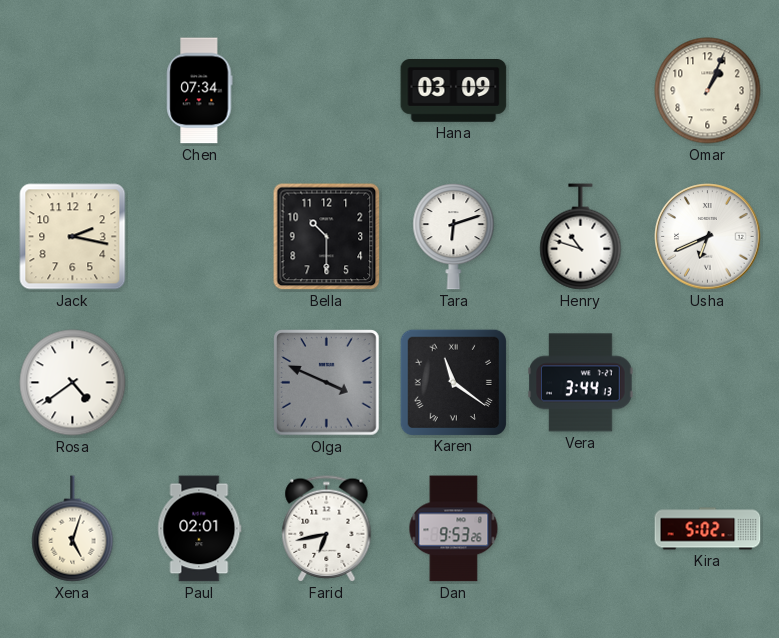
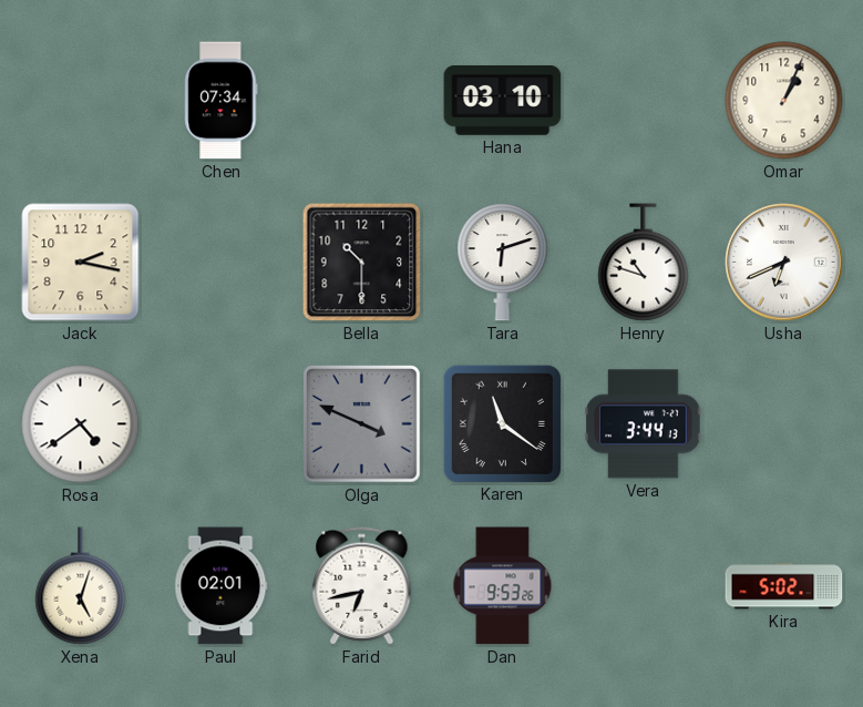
Hana: 03:09 -> 03:10
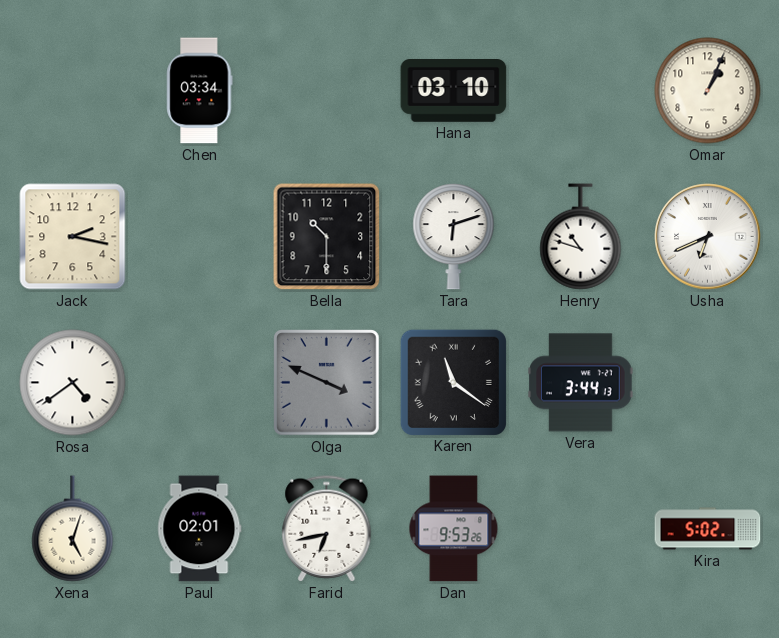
Chen: 07:34 -> 03:34
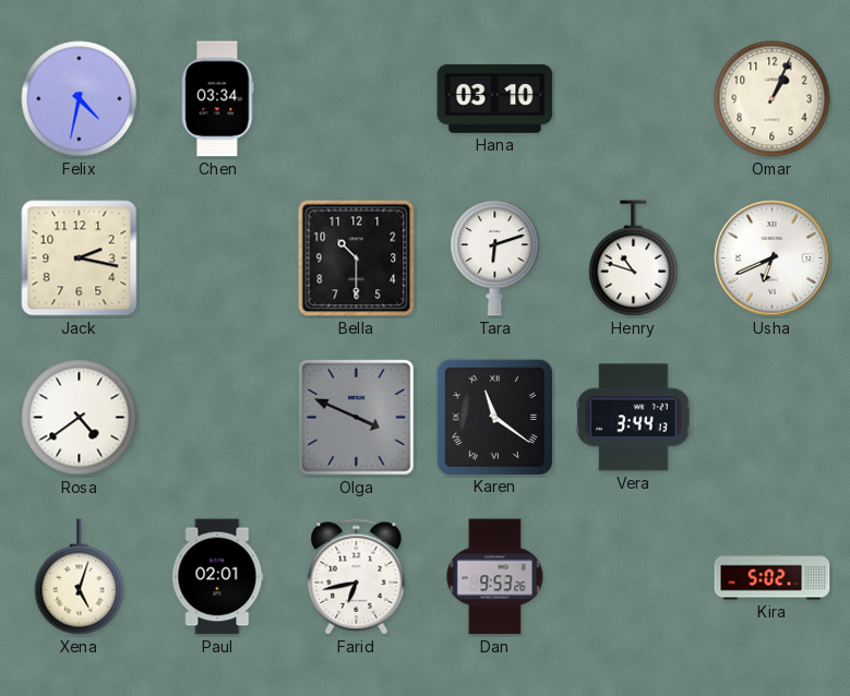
Felix: none -> 4:32
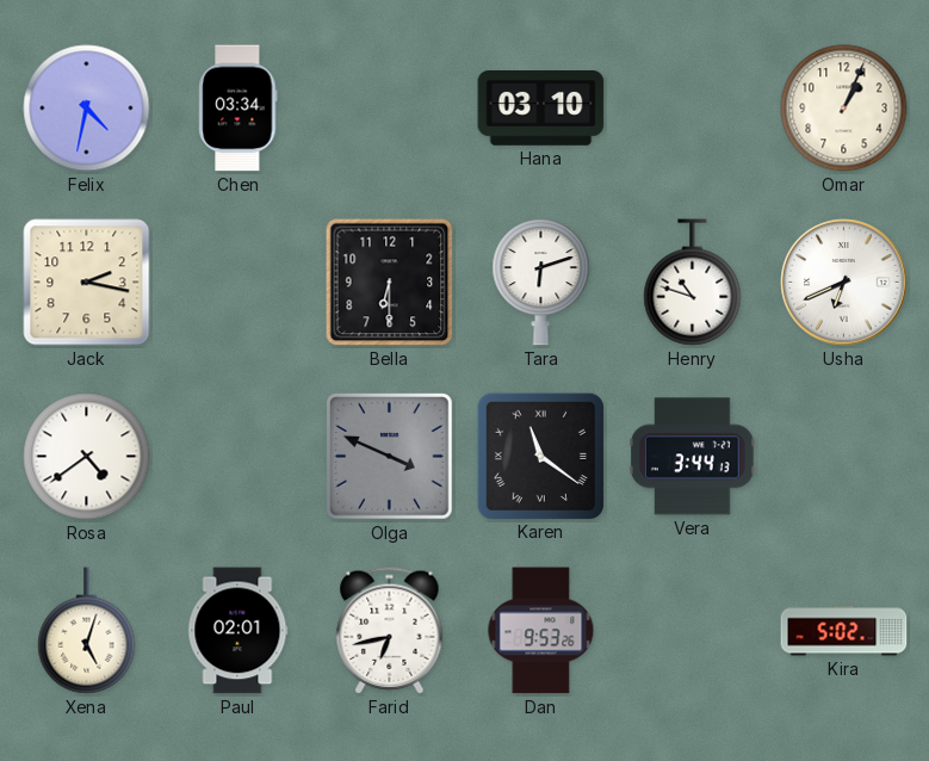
Bella: 10:30 -> 6:30
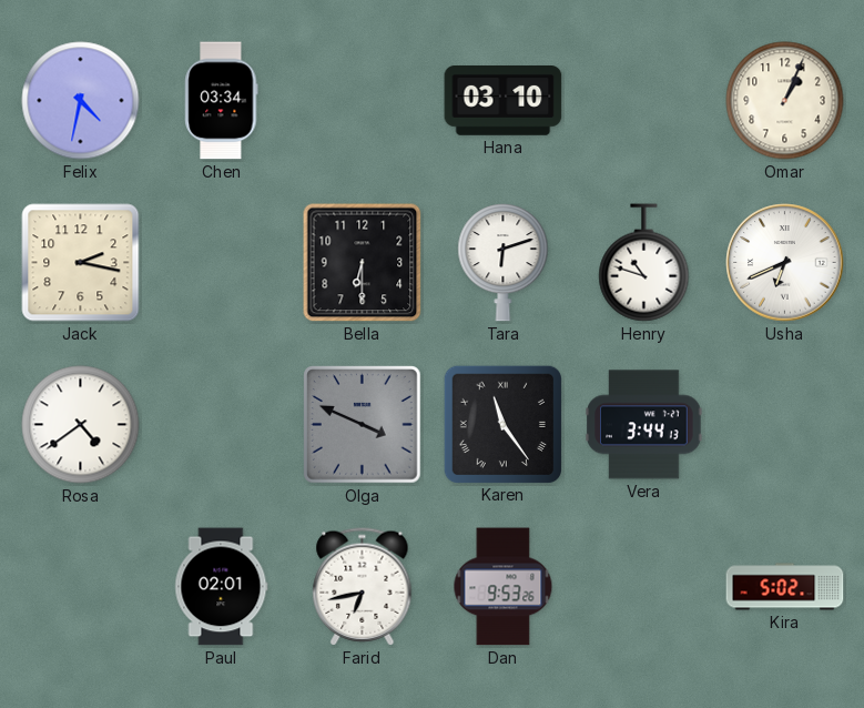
Karen: 11:21 -> 11:24
Xena: 5:03 -> none
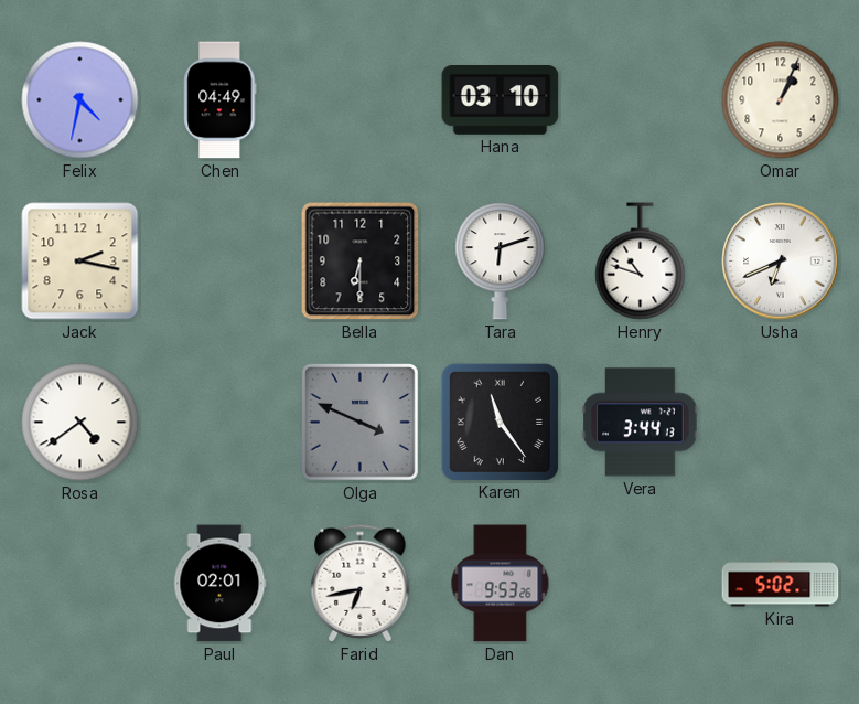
Chen: 03:34 -> 04:49
